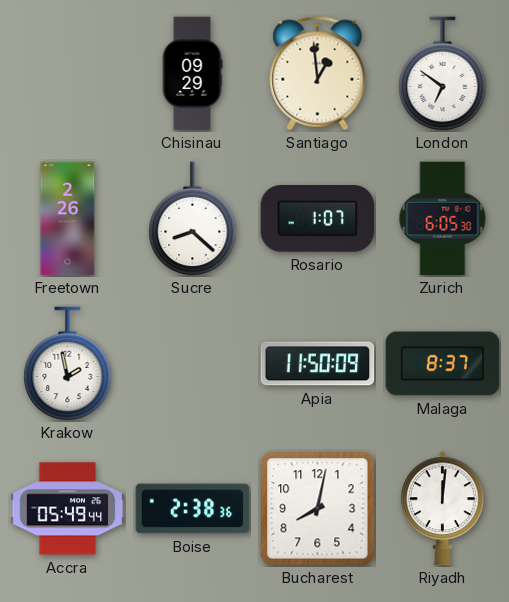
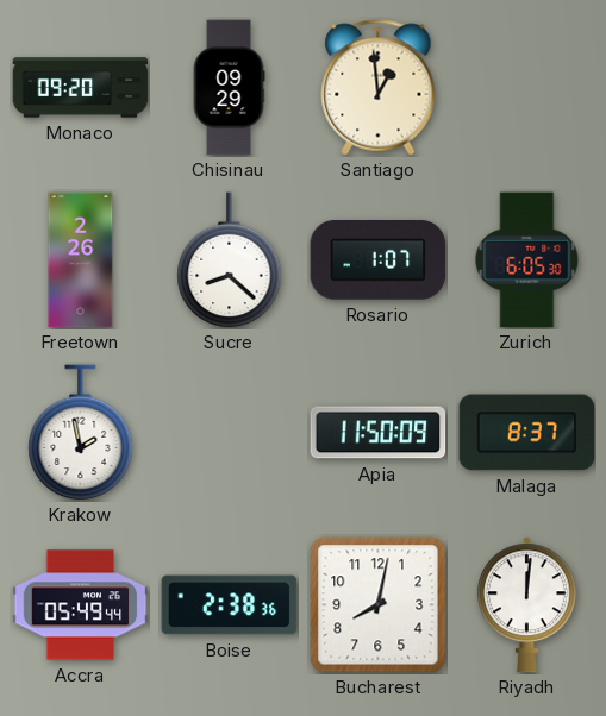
Monaco: none -> 09:20
London: 6:51 -> none
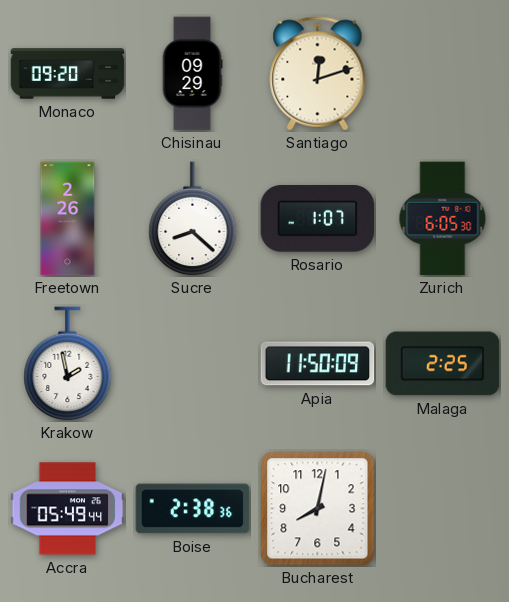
Santiago: 12:59 -> 12:12
Malaga: 8:37 -> 2:25
Riyadh: 12:01 -> none
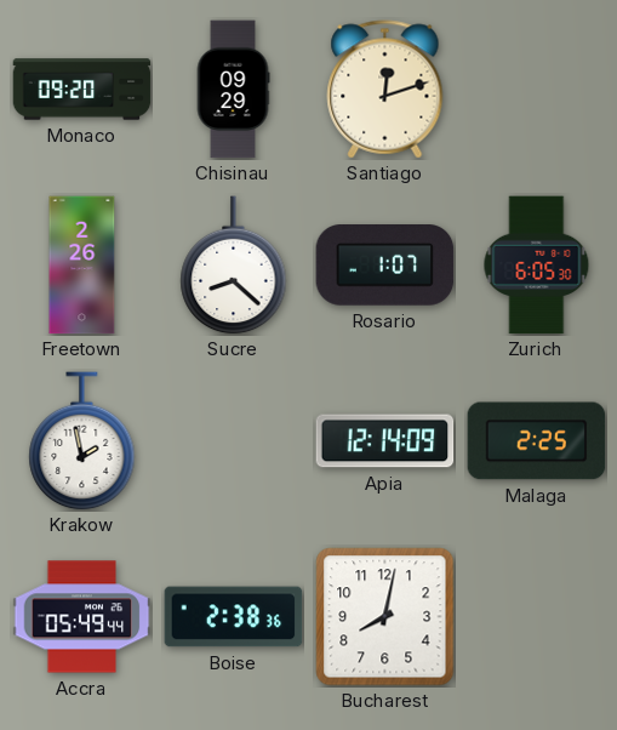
Apia: 11:50 -> 12:14
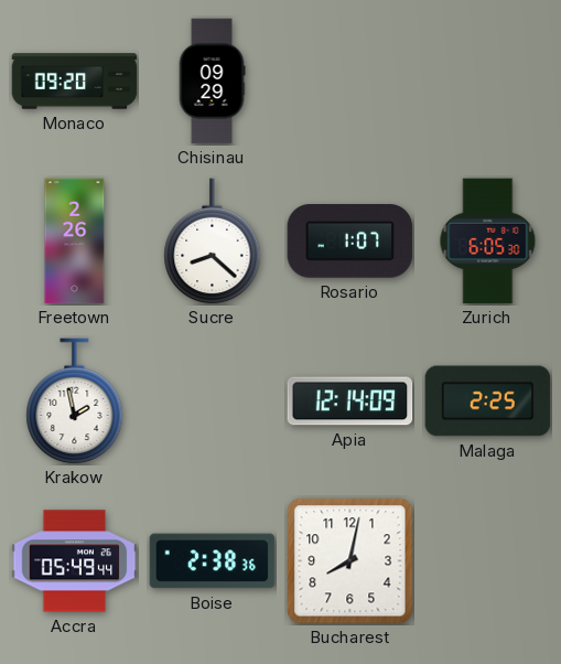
Santiago: 12:12 -> none
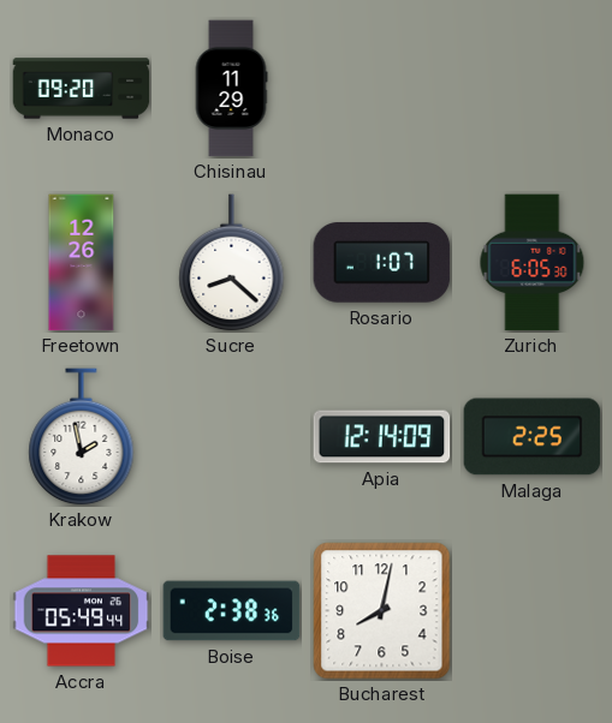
Chisinau: 09:29 -> 11:29
Freetown: 2:26 -> 12:26
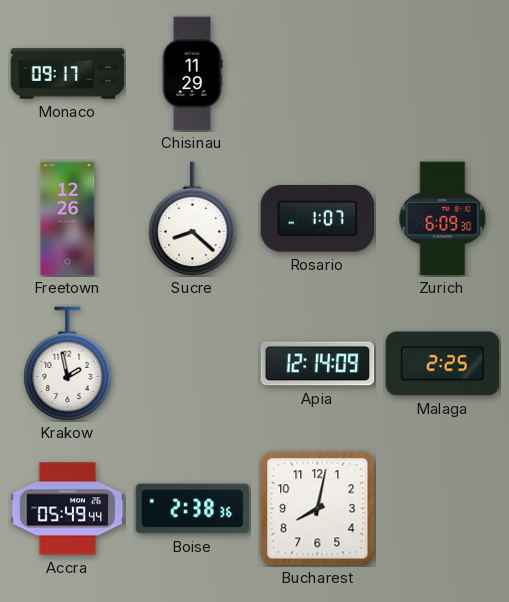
Monaco: 09:20 -> 09:17
Zurich: 6:05 -> 6:09
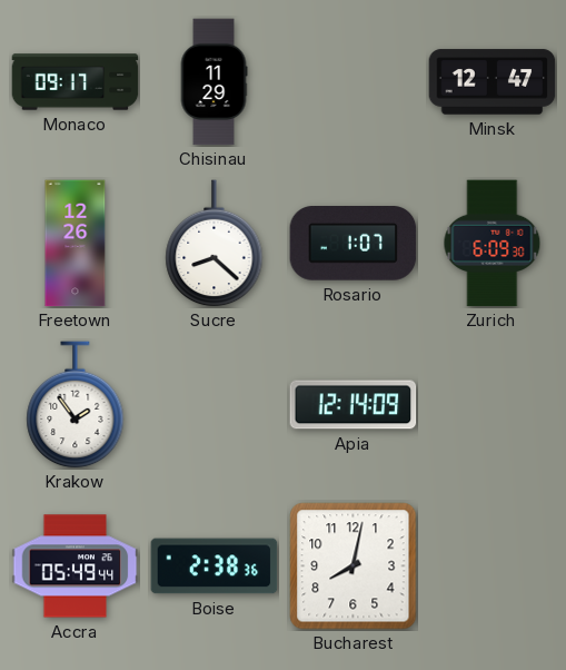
Minsk: none -> 12:47
Krakow: 1:58 -> 1:54
Malaga: 2:25 -> none
